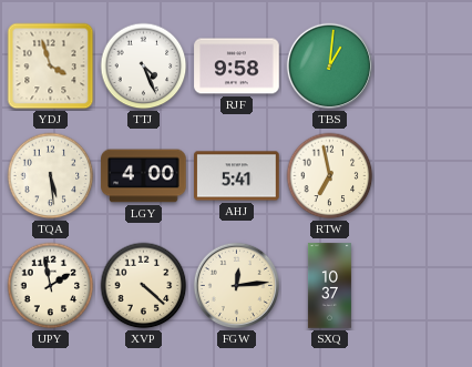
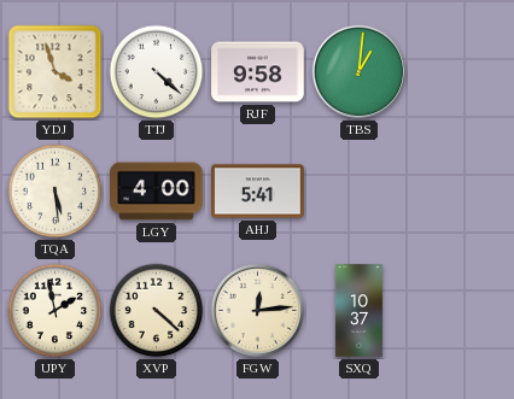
TTJ: 4:26 -> 4:22
RTW: 6:58 -> none
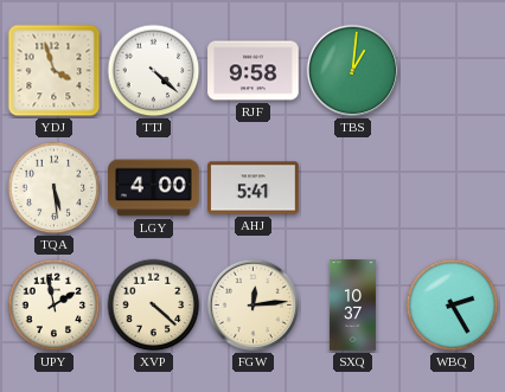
WBQ: none -> 2:25
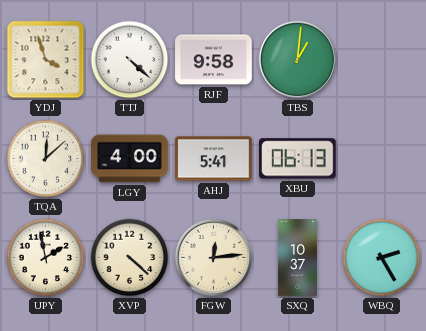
TQA: 5:29 -> 12:08
XBU: none -> 06:13
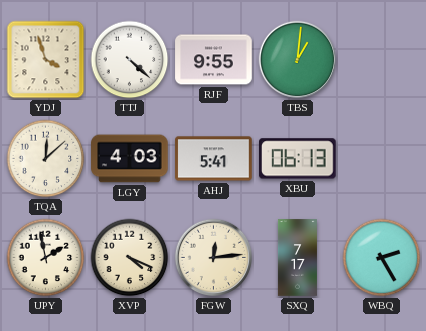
RJF: 9:58 -> 9:55
LGY: 4:00 -> 4:03
XVP: 4:22 -> 4:19
SXQ: 10:37 -> 7:17
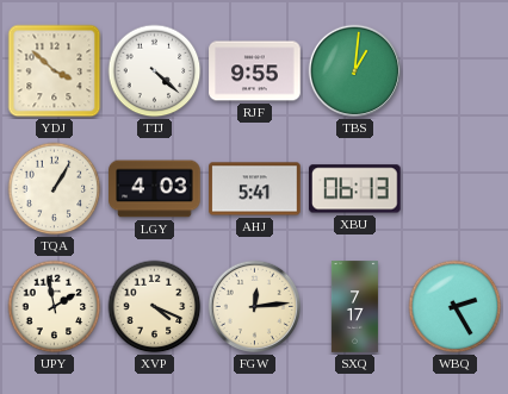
YDJ: 3:57 -> 3:52
TQA: 12:08 -> 1:05
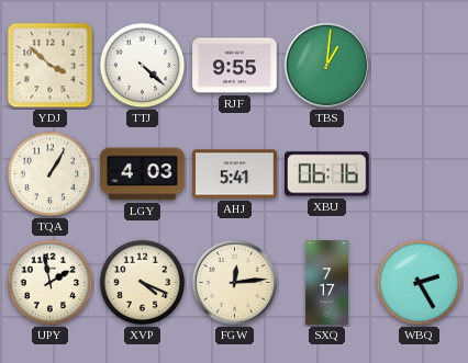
XBU: 06:13 -> 06:16
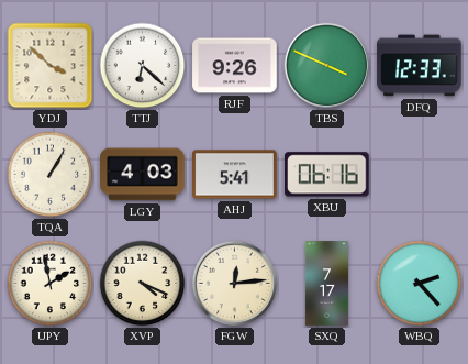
TTJ: 4:22 -> 6:22
RJF: 9:55 -> 9:26
TBS: 1:01 -> 3:49
DFQ: none -> 12:33
WBQ: 2:25 -> 2:23
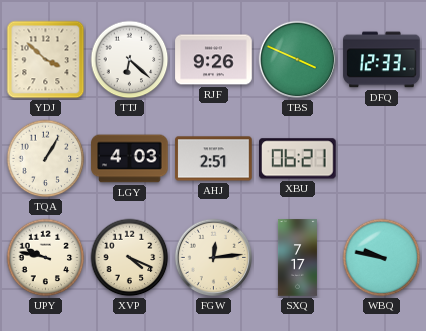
AHJ: 5:41 -> 2:51
XBU: 06:16 -> 06:21
UPY: 1:58 -> 9:47
WBQ: 2:23 -> 9:47
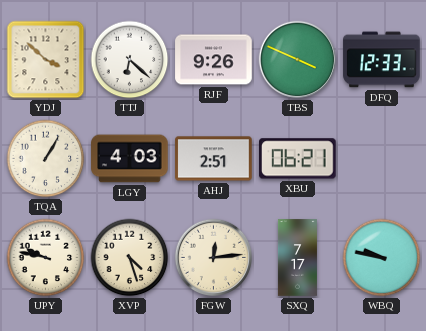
XVP: 4:19 -> 4:27
